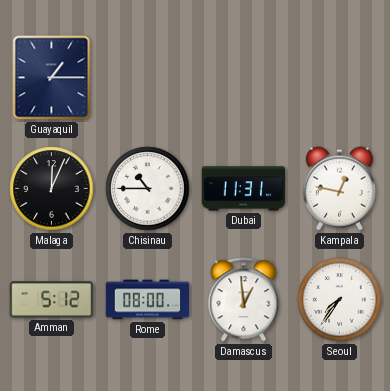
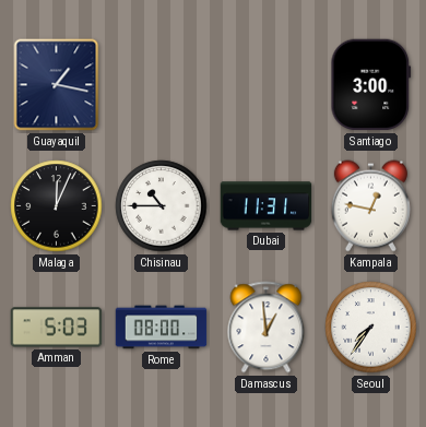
Guayaquil: 1:15 -> 1:17
Santiago: none -> 3:00
Amman: 5:12 -> 5:03
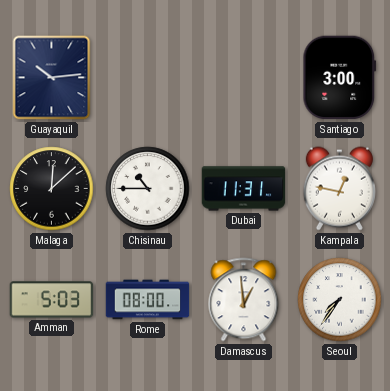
Guayaquil: 1:17 -> 10:14
Malaga: 12:04 -> 12:08
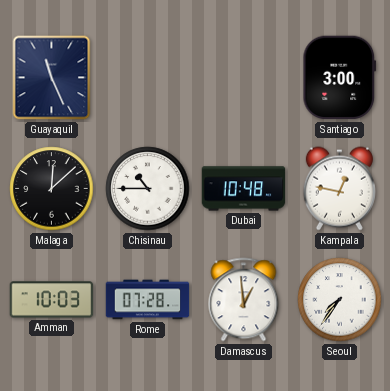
Guayaquil: 10:14 -> 11:26
Dubai: 11:31 -> 10:48
Amman: 5:03 -> 10:03
Rome: 08:00 -> 07:28
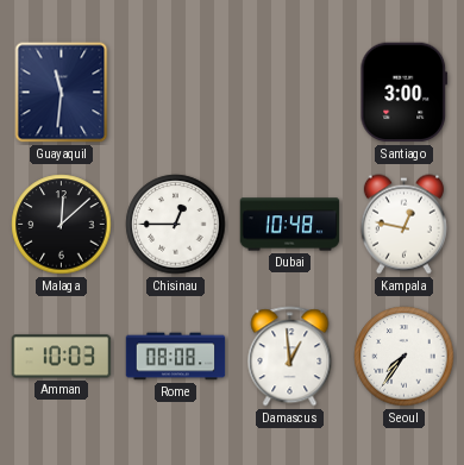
Guayaquil: 11:26 -> 11:31
Chisinau: 10:45 -> 12:45
Rome: 07:28 -> 08:08
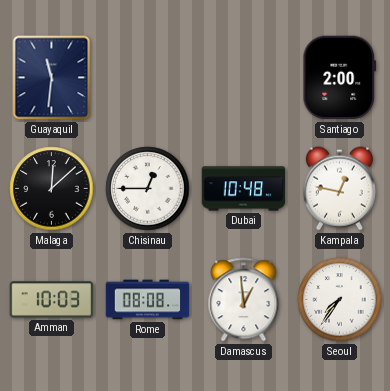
Santiago: 3:00 -> 2:00
